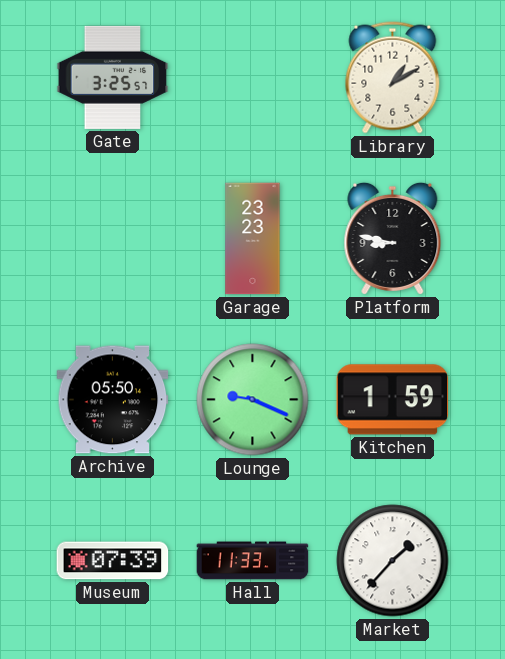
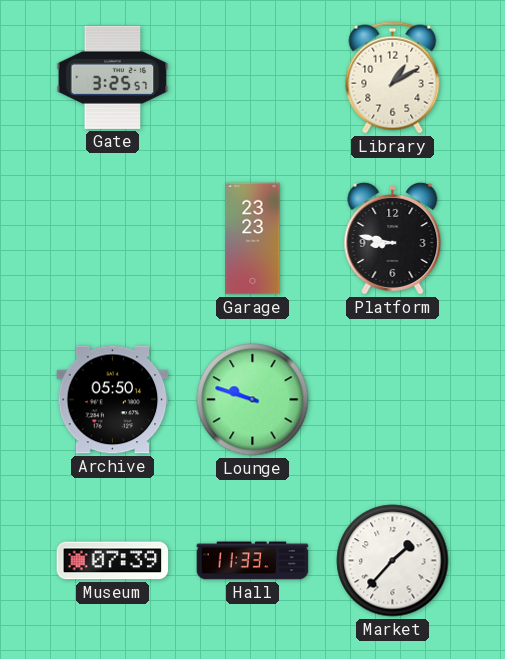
Lounge: 9:19 -> 9:48
Kitchen: 1:59 -> none
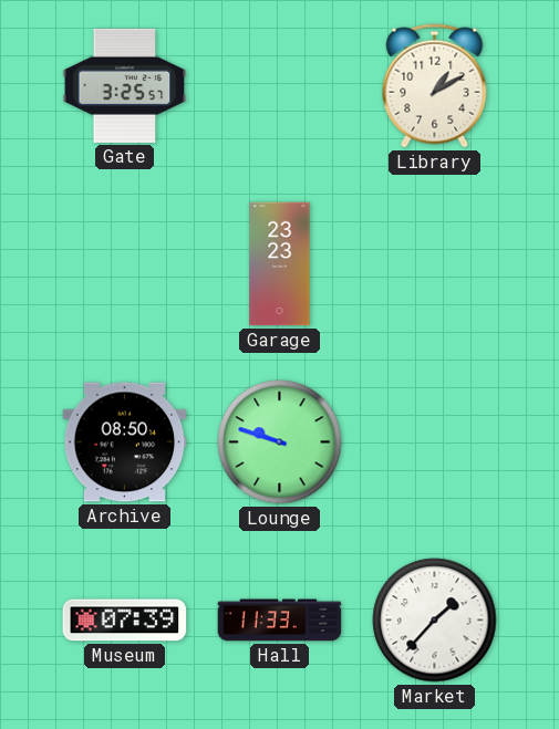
Platform: 8:47 -> none
Archive: 05:50 -> 08:50
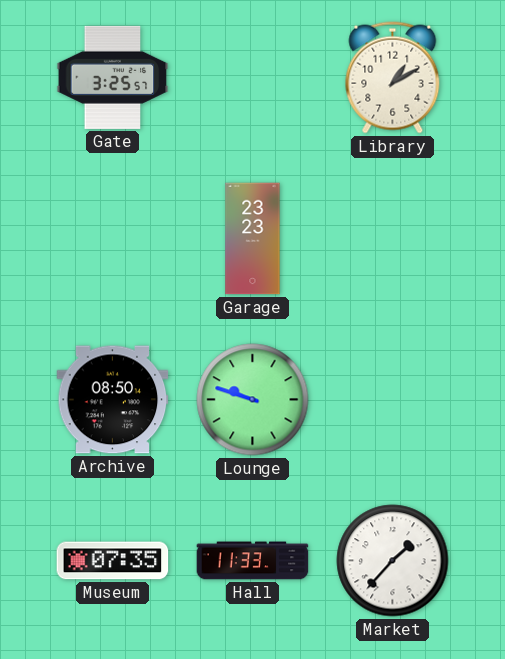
Museum: 07:39 -> 07:35
